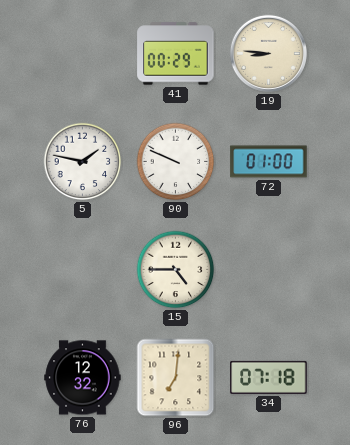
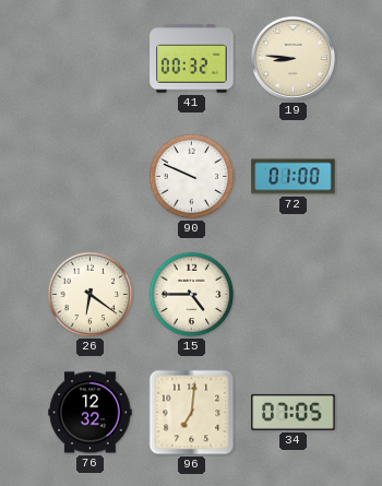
41: 00:29 -> 00:32
5: 1:47 -> none
26: none -> 6:21
34: 07:18 -> 07:05
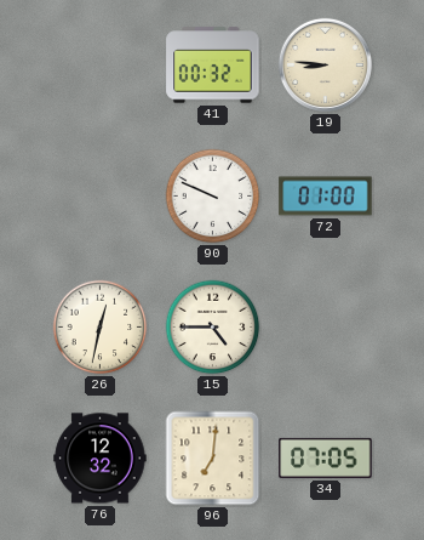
26: 6:21 -> 12:32
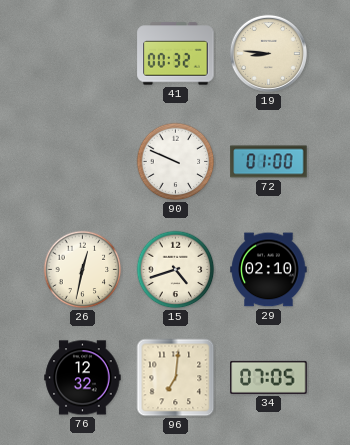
15: 4:45 -> 4:42
29: none -> 02:10
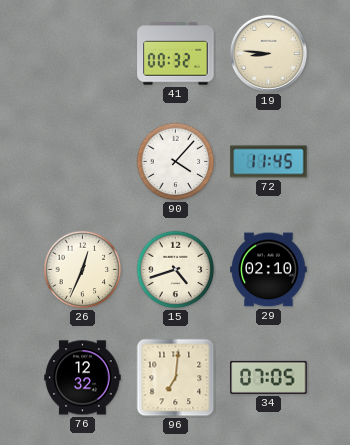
90: 9:49 -> 4:07
72: 01:00 -> 11:45
26: 12:32 -> 12:34
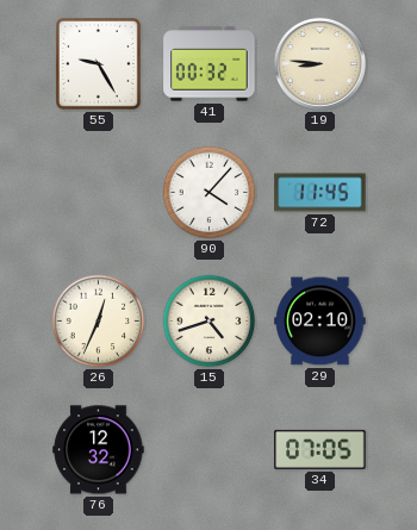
55: none -> 9:25
96: 7:01 -> none
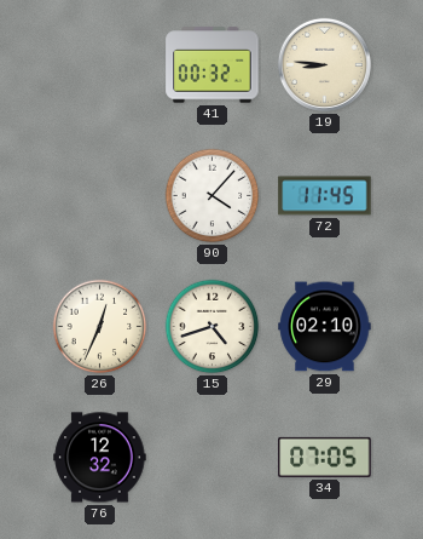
55: 9:25 -> none
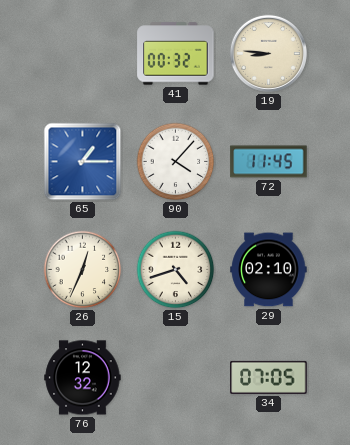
65: none -> 1:15
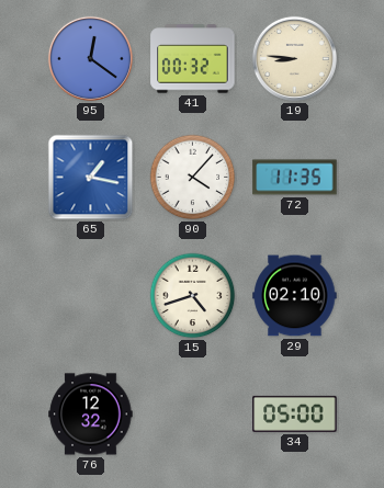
95: none -> 12:21
65: 1:15 -> 1:17
72: 11:45 -> 11:35
26: 12:34 -> none
34: 07:05 -> 05:00
